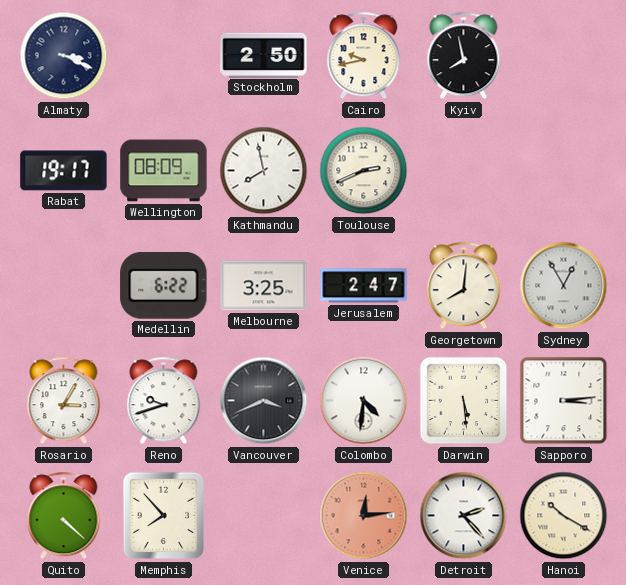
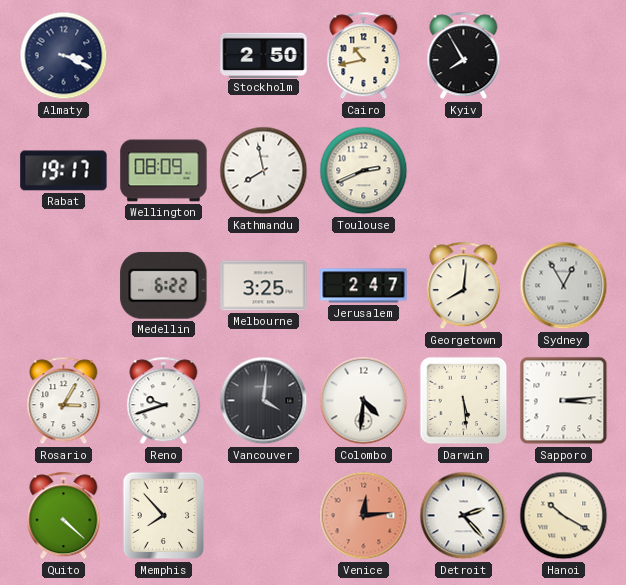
Cairo: 9:43 -> 10:43
Kyiv: 7:58 -> 7:55
Vancouver: 3:41 -> 4:01
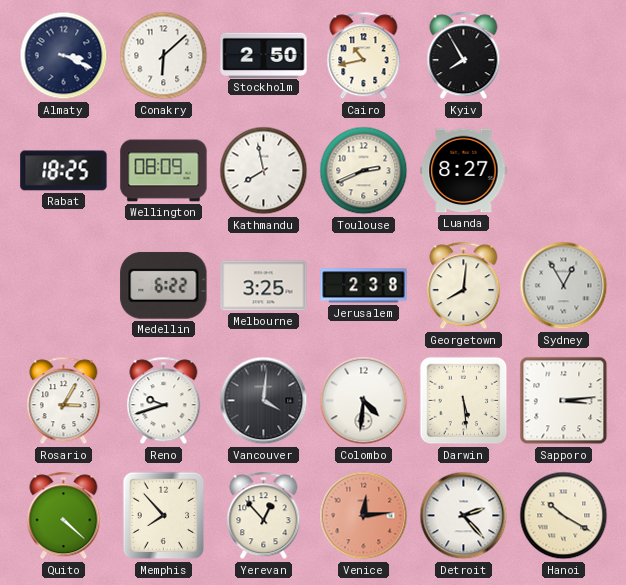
Conakry: none -> 6:08
Rabat: 19:17 -> 18:25
Luanda: none -> 8:27
Jerusalem: 2:47 -> 2:38
Yerevan: none -> 12:53
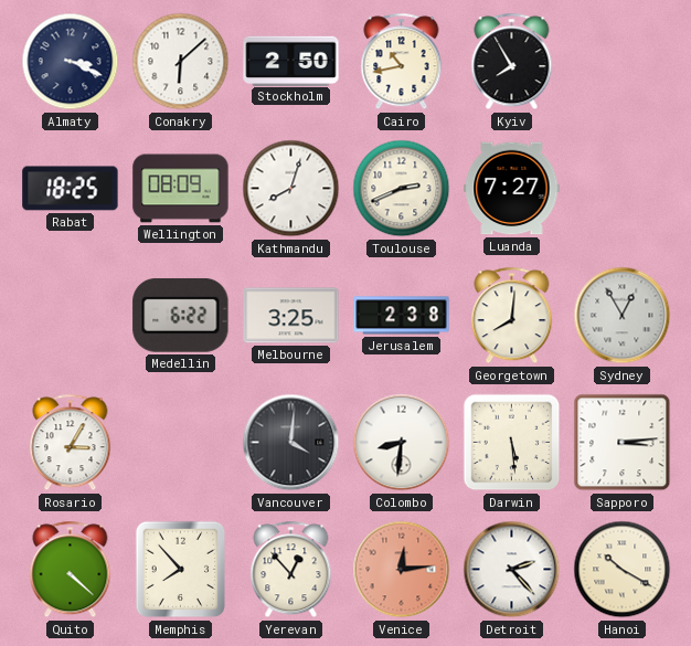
Kathmandu: 7:58 -> 8:03
Luanda: 8:27 -> 7:27
Reno: 9:42 -> none
Colombo: 4:31 -> 8:31
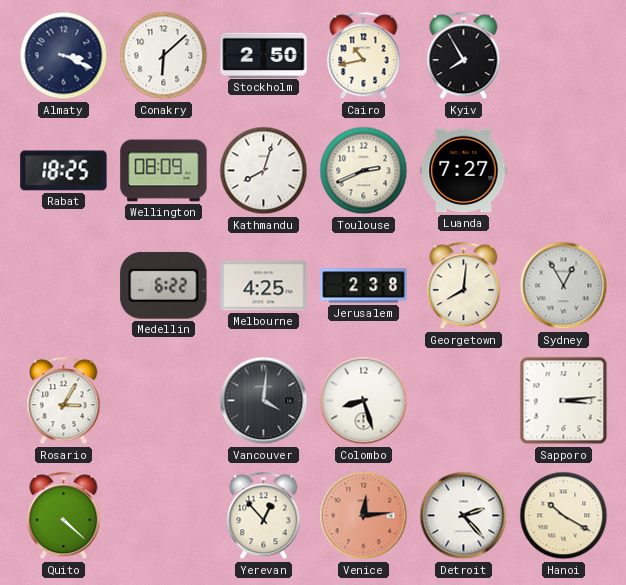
Melbourne: 3:25 -> 4:25
Colombo: 8:31 -> 8:27
Darwin: 5:29 -> none
Memphis: 7:53 -> none
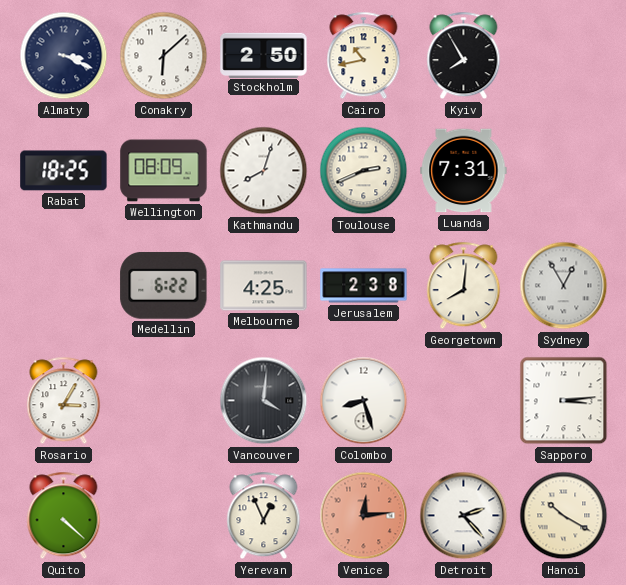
Luanda: 7:27 -> 7:31
Yerevan: 12:53 -> 12:56
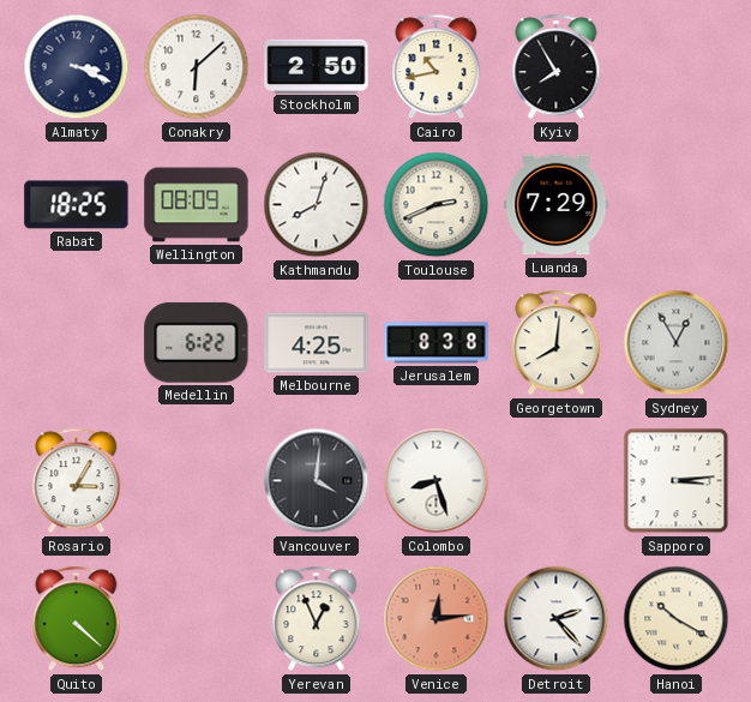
Luanda: 7:31 -> 7:29
Jerusalem: 2:38 -> 8:38
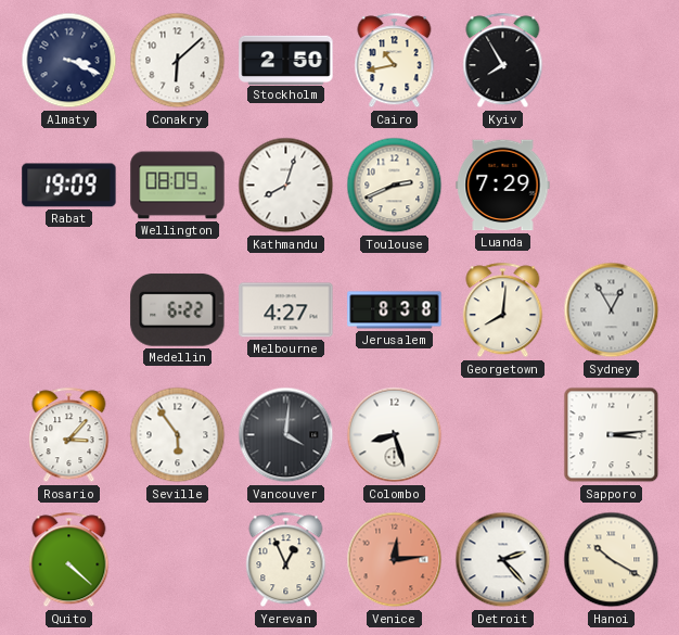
Rabat: 18:25 -> 19:09
Melbourne: 4:25 -> 4:27
Rosario: 3:05 -> 3:07
Seville: none -> 5:54
